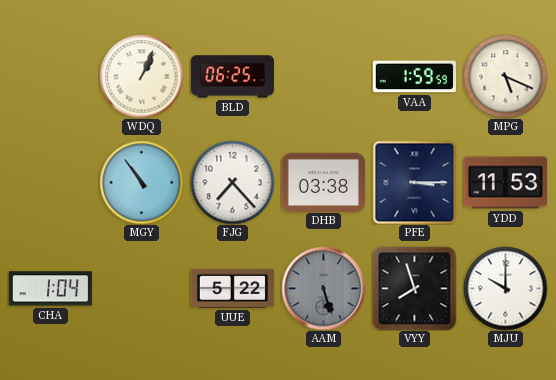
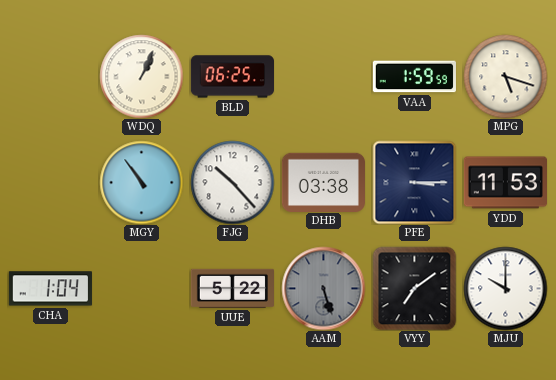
MPG: 5:19 -> 5:18
FJG: 7:23 -> 10:23
VYY: 7:57 -> 7:09
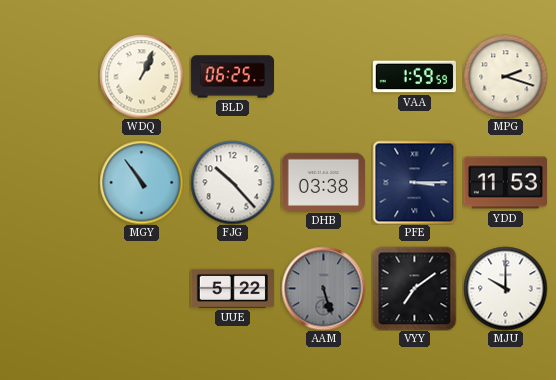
MPG: 5:18 -> 2:18
CHA: 1:04 -> none
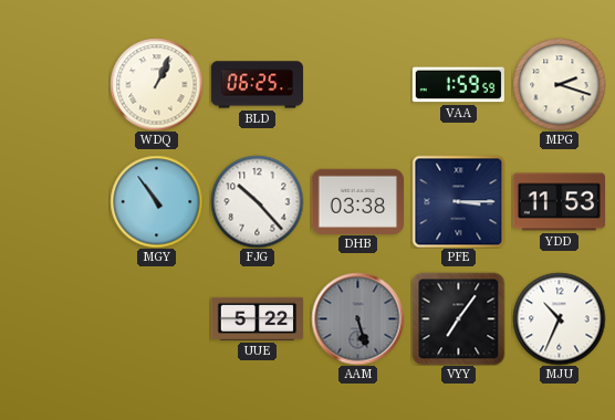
VYY: 7:09 -> 7:06
MJU: 10:00 -> 10:34
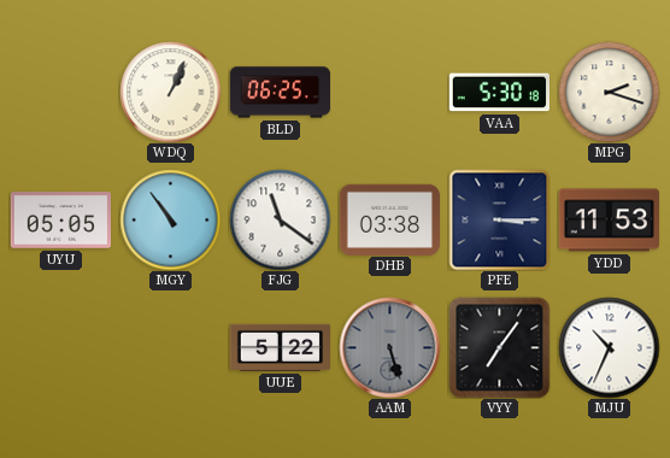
VAA: 1:59 -> 5:30
UYU: none -> 05:05
FJG: 10:23 -> 11:21
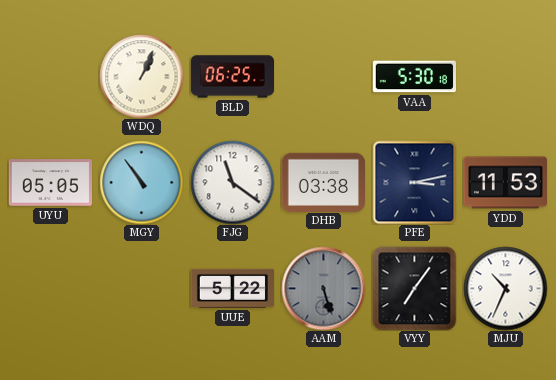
MPG: 2:18 -> none
PFE: 3:15 -> 3:13
